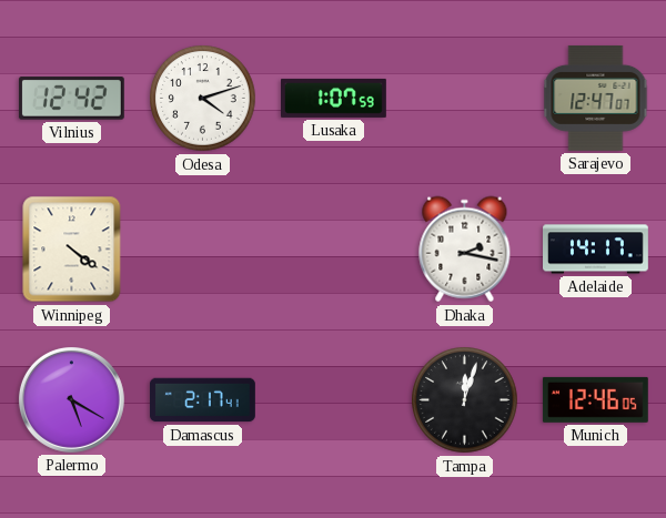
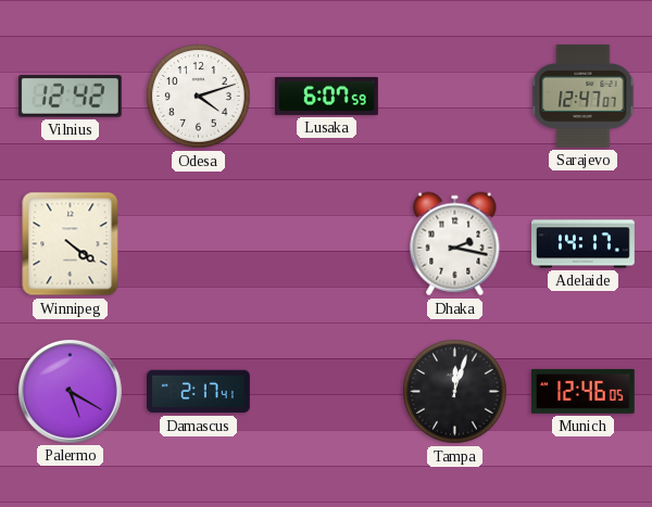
Lusaka: 1:07 -> 6:07
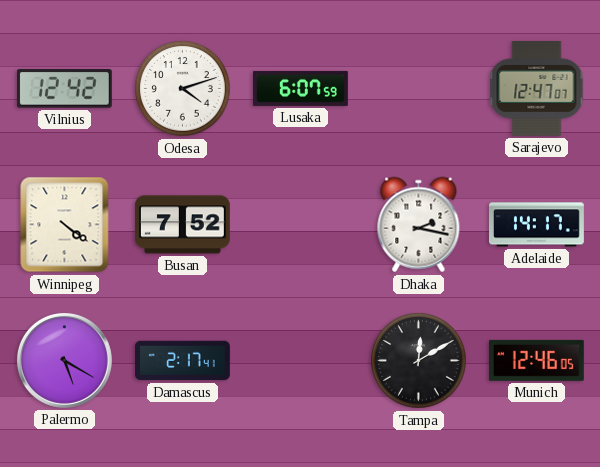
Busan: none -> 7:52
Tampa: 12:03 -> 12:10
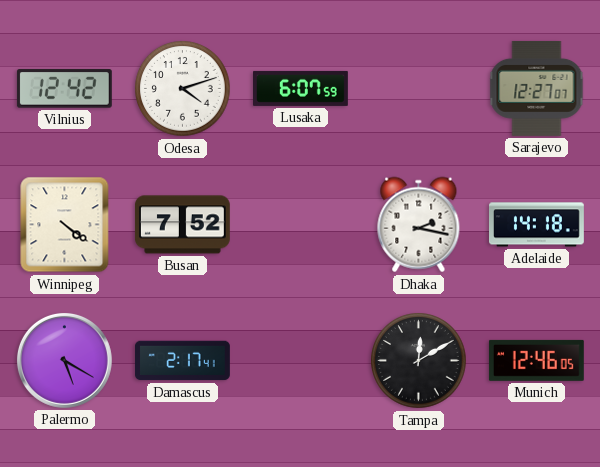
Sarajevo: 12:47 -> 12:27
Adelaide: 14:17 -> 14:18
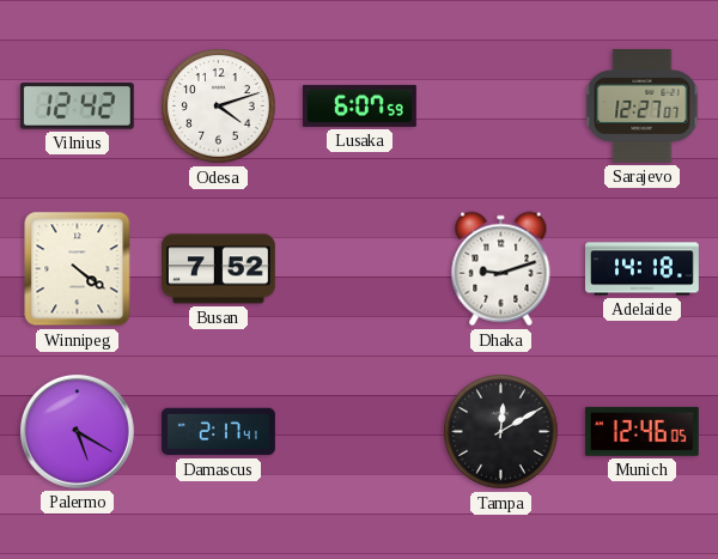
Dhaka: 2:17 -> 9:12
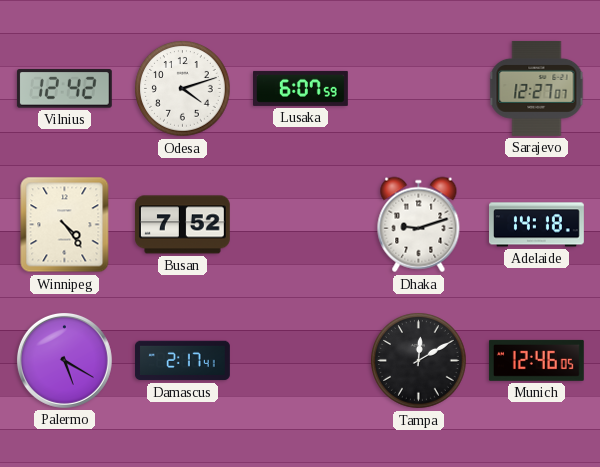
Winnipeg: 4:21 -> 4:24
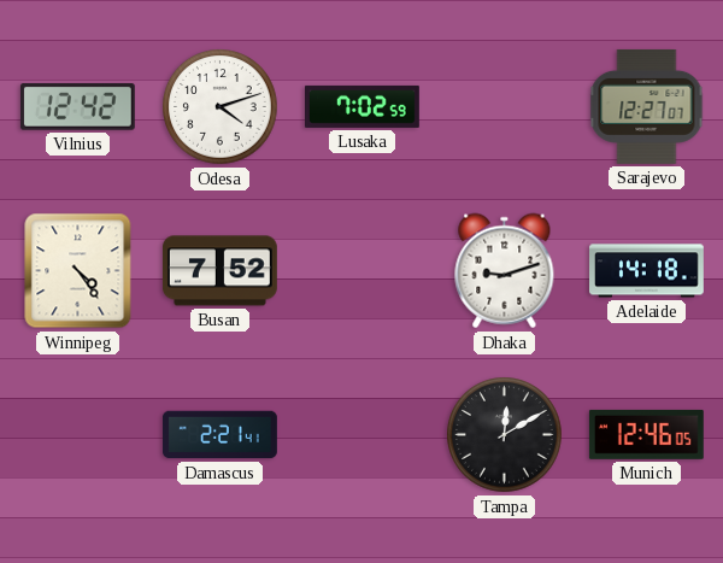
Lusaka: 6:07 -> 7:02
Palermo: 5:20 -> none
Damascus: 2:17 -> 2:21
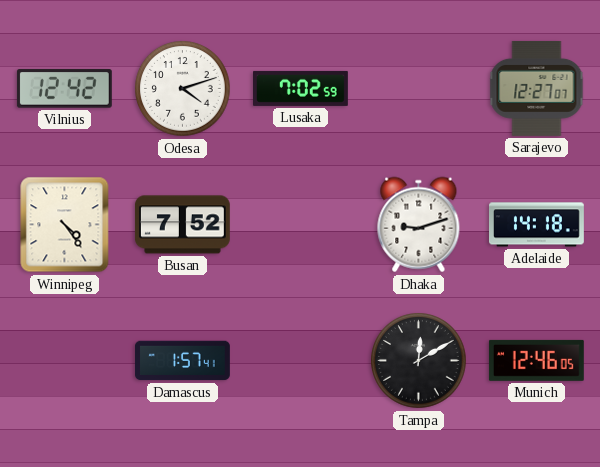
Damascus: 2:21 -> 1:57
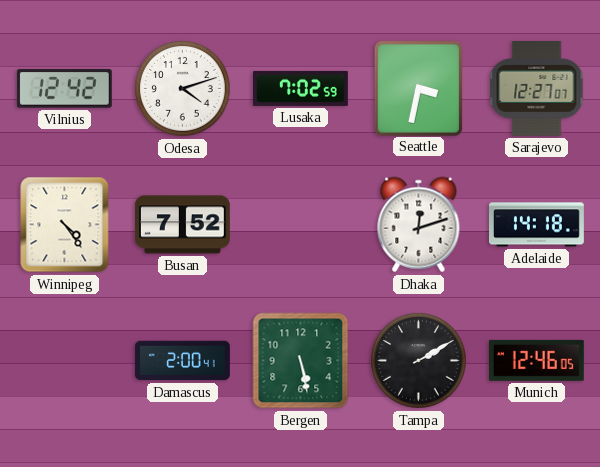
Seattle: none -> 3:32
Dhaka: 9:12 -> 12:12
Damascus: 1:57 -> 2:00
Bergen: none -> 5:28
Tampa: 12:10 -> 2:10
